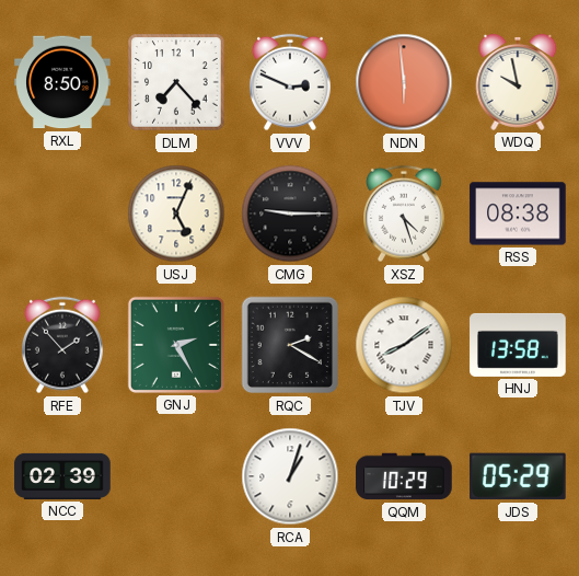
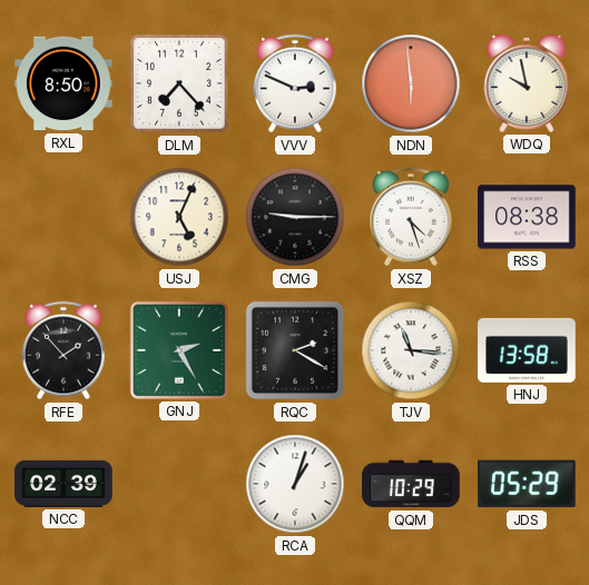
TJV: 8:09 -> 11:16
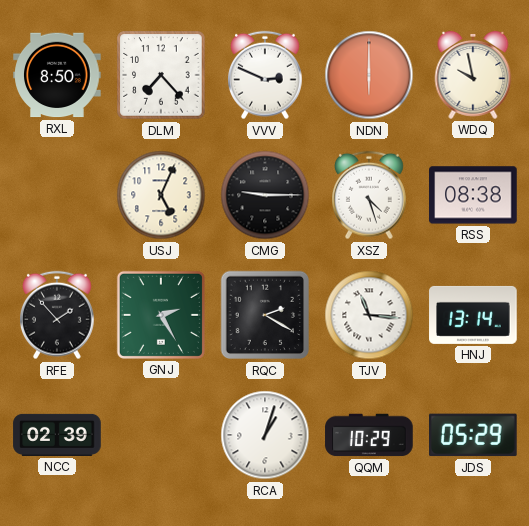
NDN: 5:59 -> 6:00
HNJ: 13:58 -> 13:14
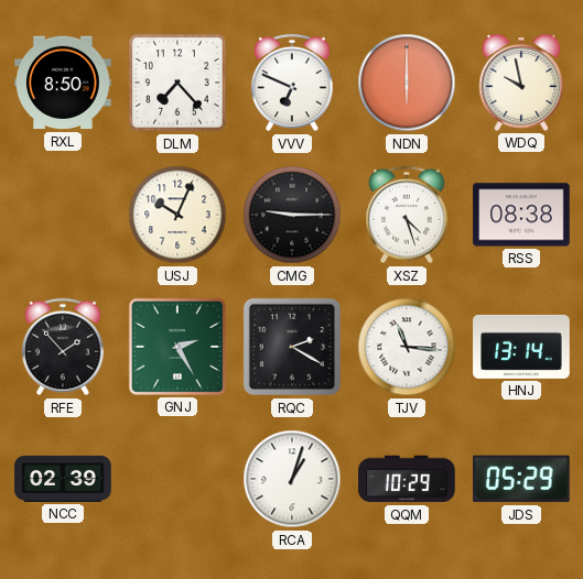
VVV: 2:49 -> 6:49
USJ: 5:04 -> 10:04
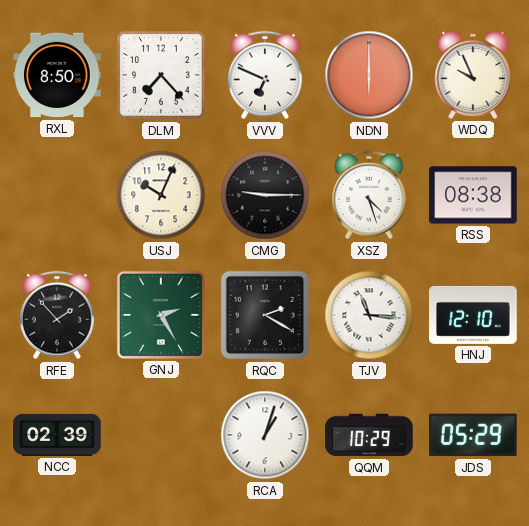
WDQ: 9:58 -> 9:56
HNJ: 13:14 -> 12:10
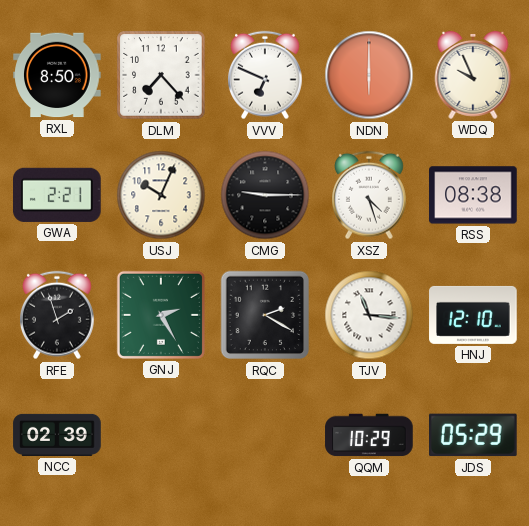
GWA: none -> 2:21
RFE: 1:53 -> 1:57
RCA: 1:03 -> none
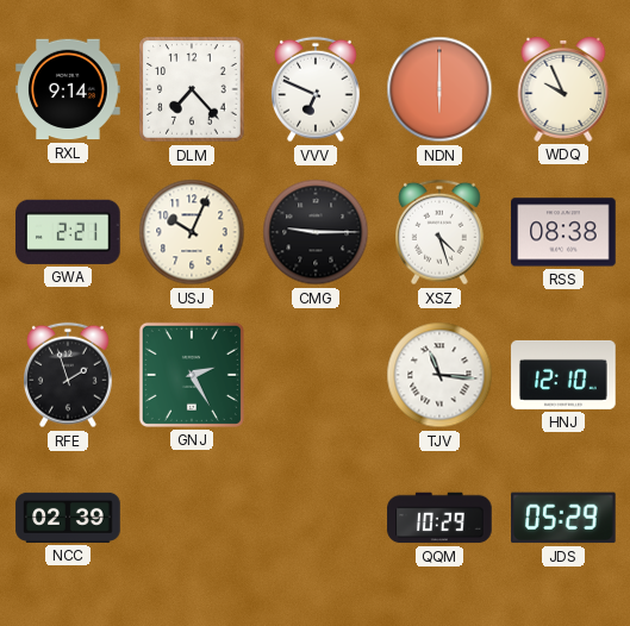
RXL: 8:50 -> 9:14
RQC: 2:20 -> none
